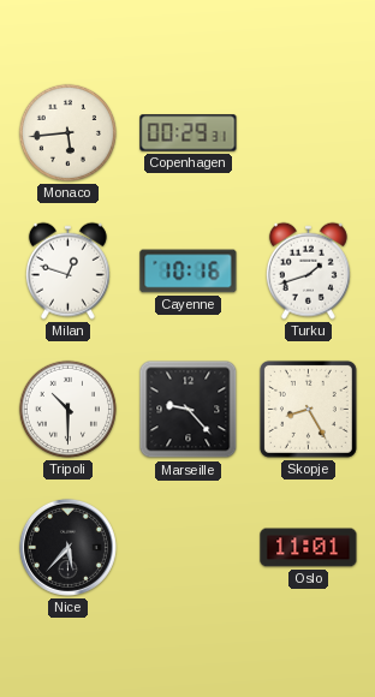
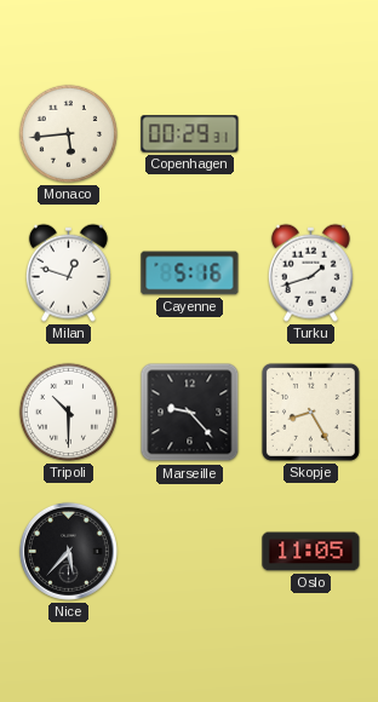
Cayenne: 10:16 -> 5:16
Oslo: 11:01 -> 11:05
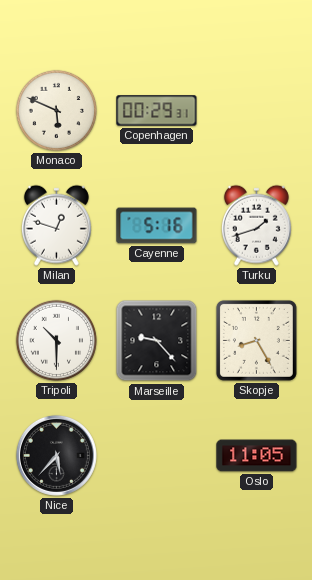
Monaco: 5:44 -> 5:49
